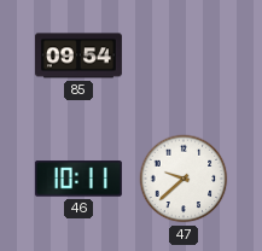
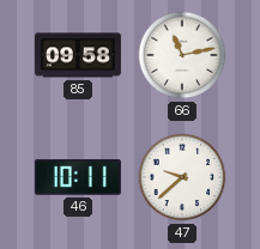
85: 09:54 -> 09:58
66: none -> 11:13
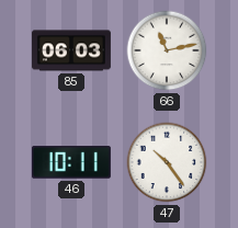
85: 09:58 -> 06:03
47: 9:38 -> 10:24
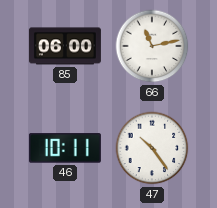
85: 06:03 -> 06:00
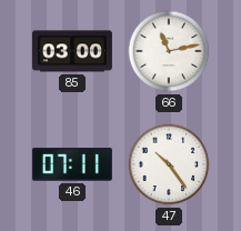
85: 06:00 -> 03:00
46: 10:11 -> 07:11
